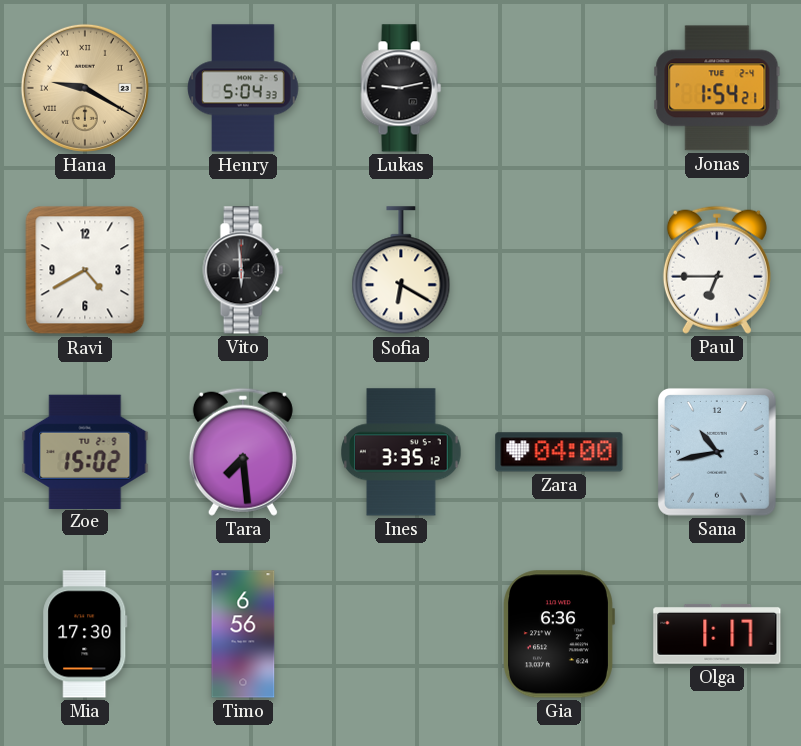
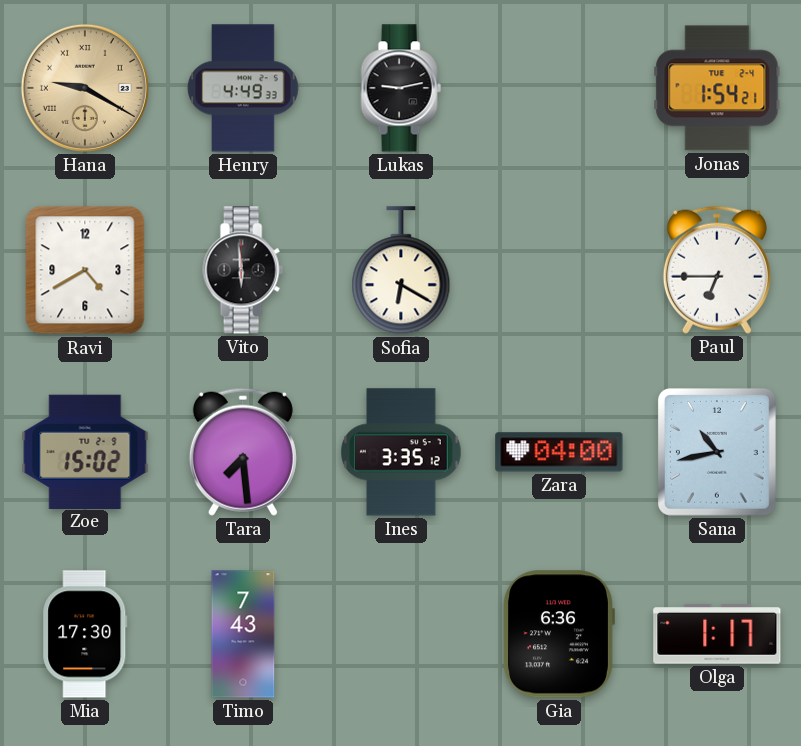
Henry: 5:04 -> 4:49
Timo: 6:56 -> 7:43
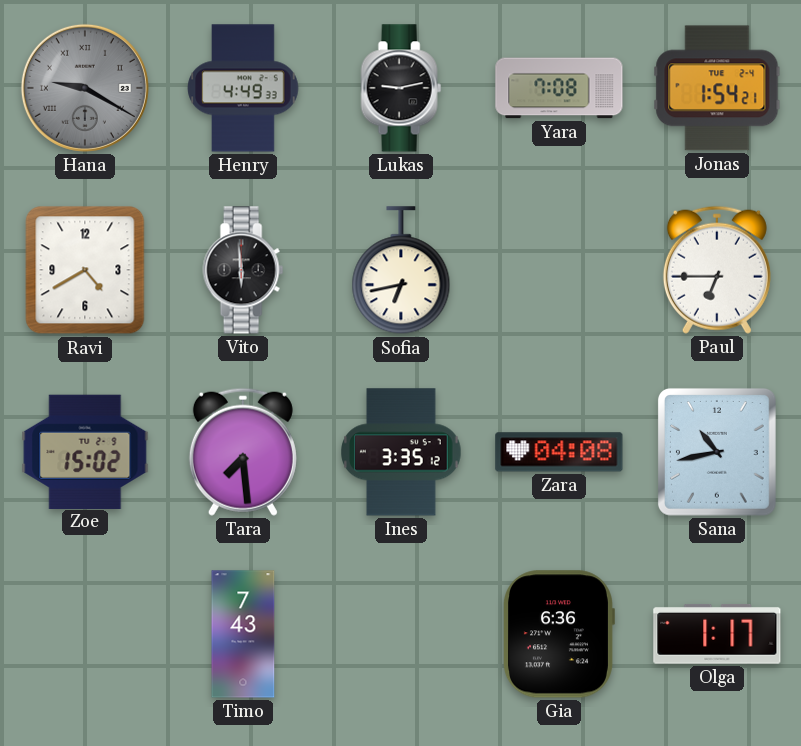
Hana dial: champagne -> grey
Yara: none -> 7:08
Sofia: 6:20 -> 6:43
Zara: 04:00 -> 04:08
Mia: 17:30 -> none
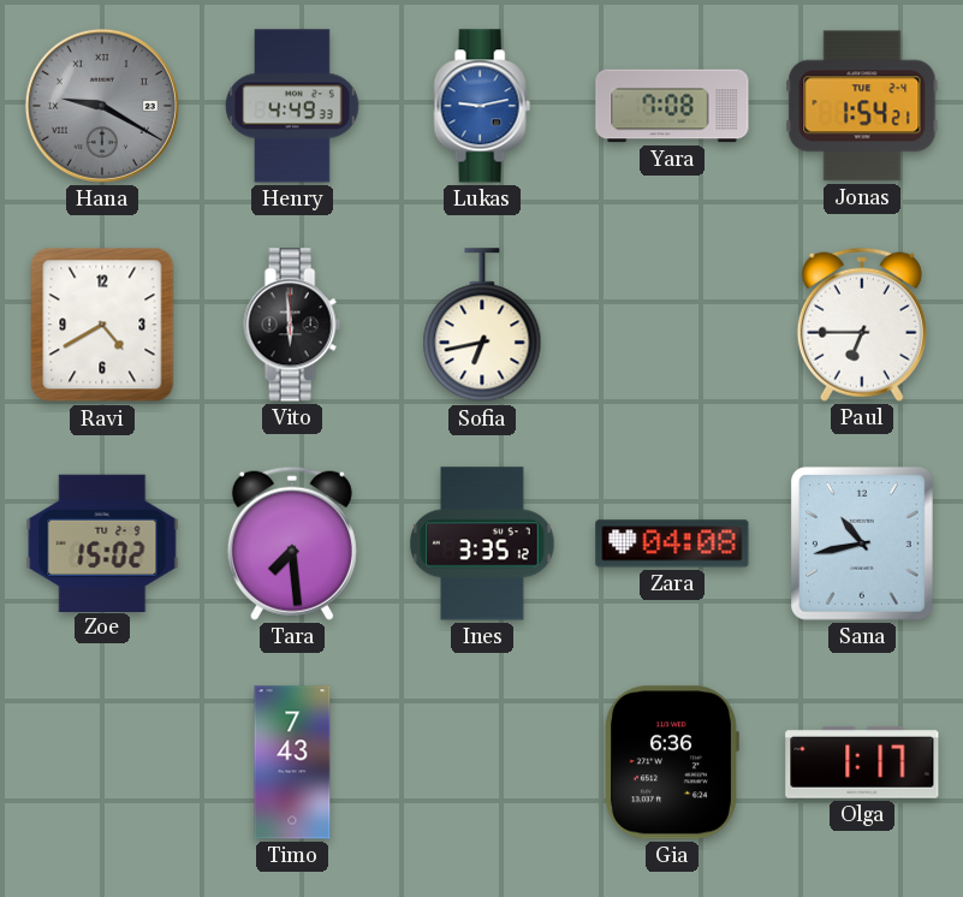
Lukas dial: black -> blue
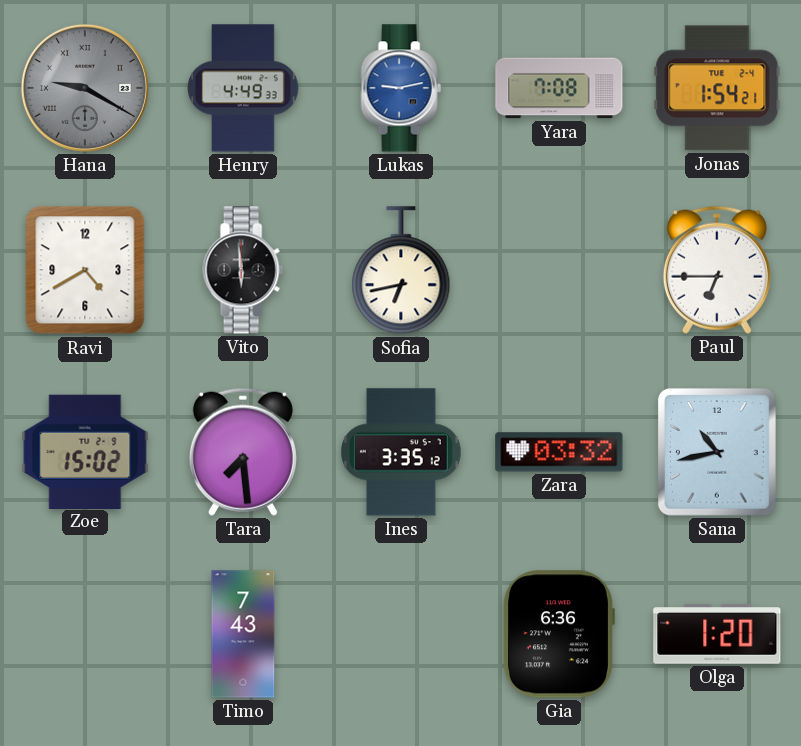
Zara: 04:08 -> 03:32
Olga: 1:17 -> 1:20
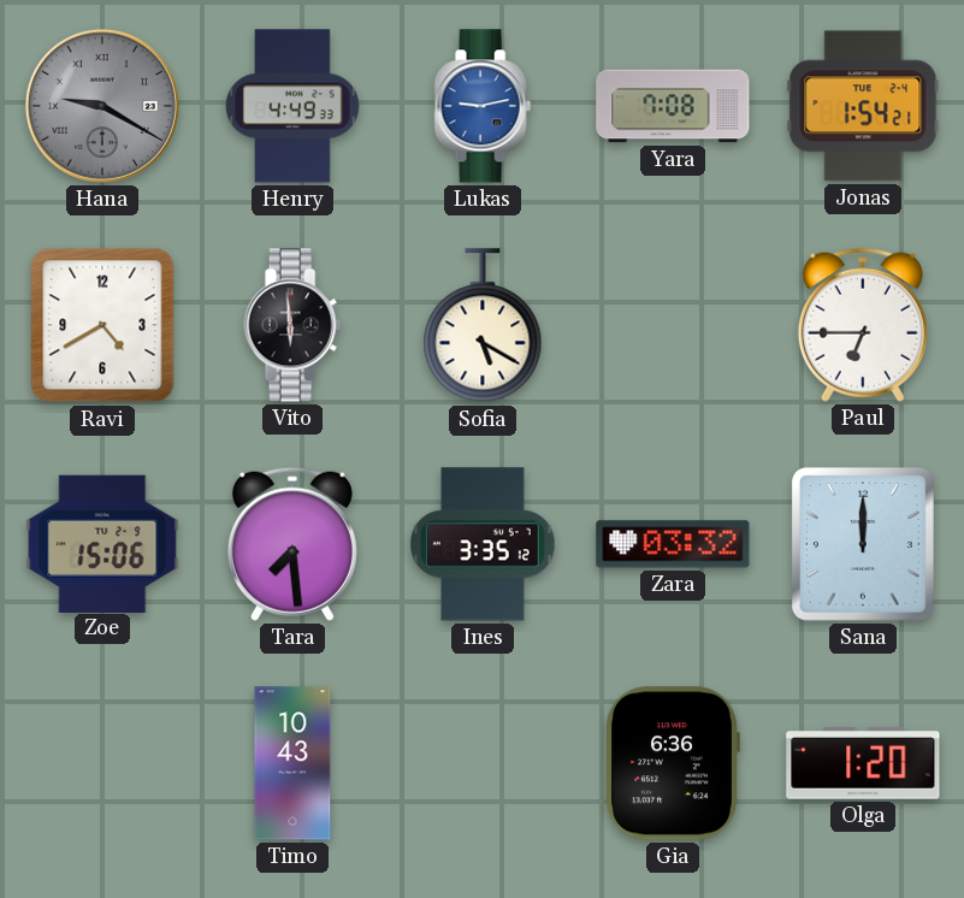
Sofia: 6:43 -> 5:20
Zoe: 15:02 -> 15:06
Sana: 10:43 -> 12:00
Timo: 7:43 -> 10:43
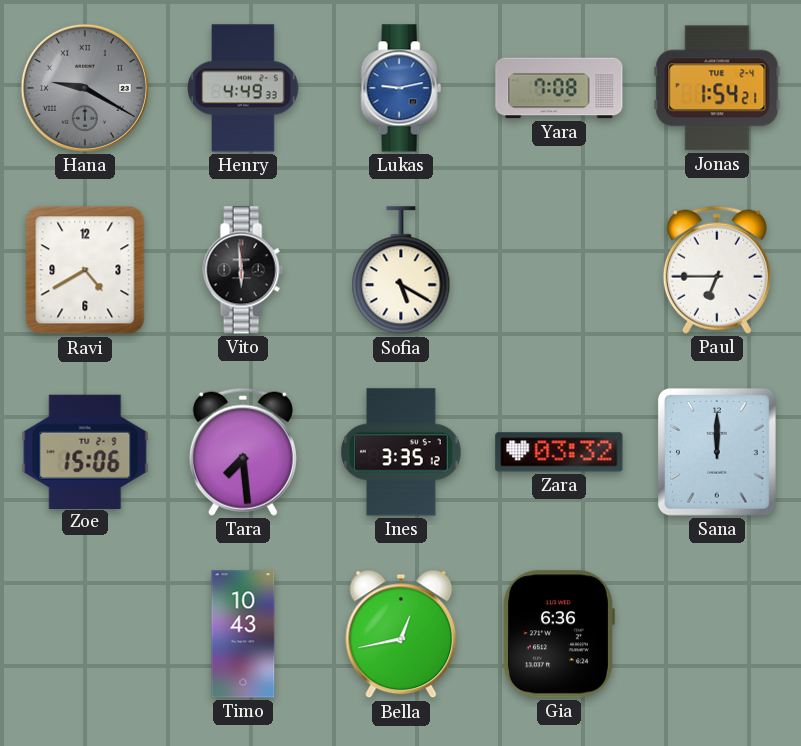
Bella: none -> 12:43
Olga: 1:20 -> none
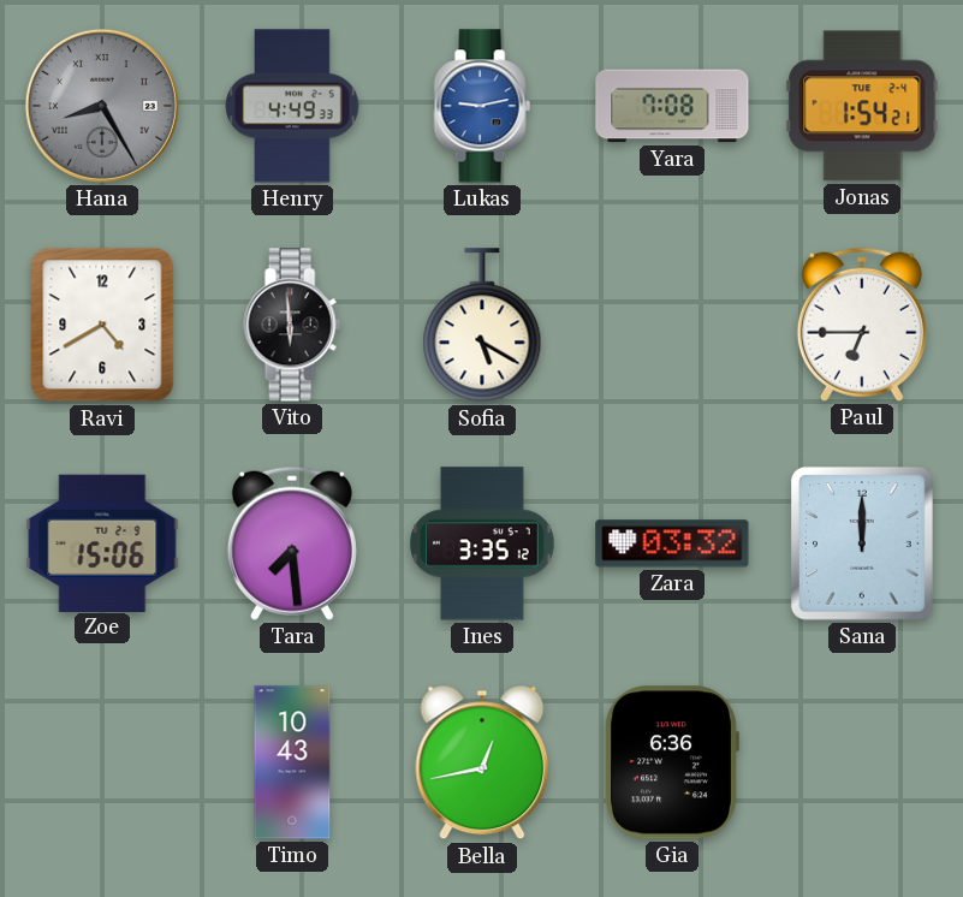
Hana: 9:20 -> 8:25
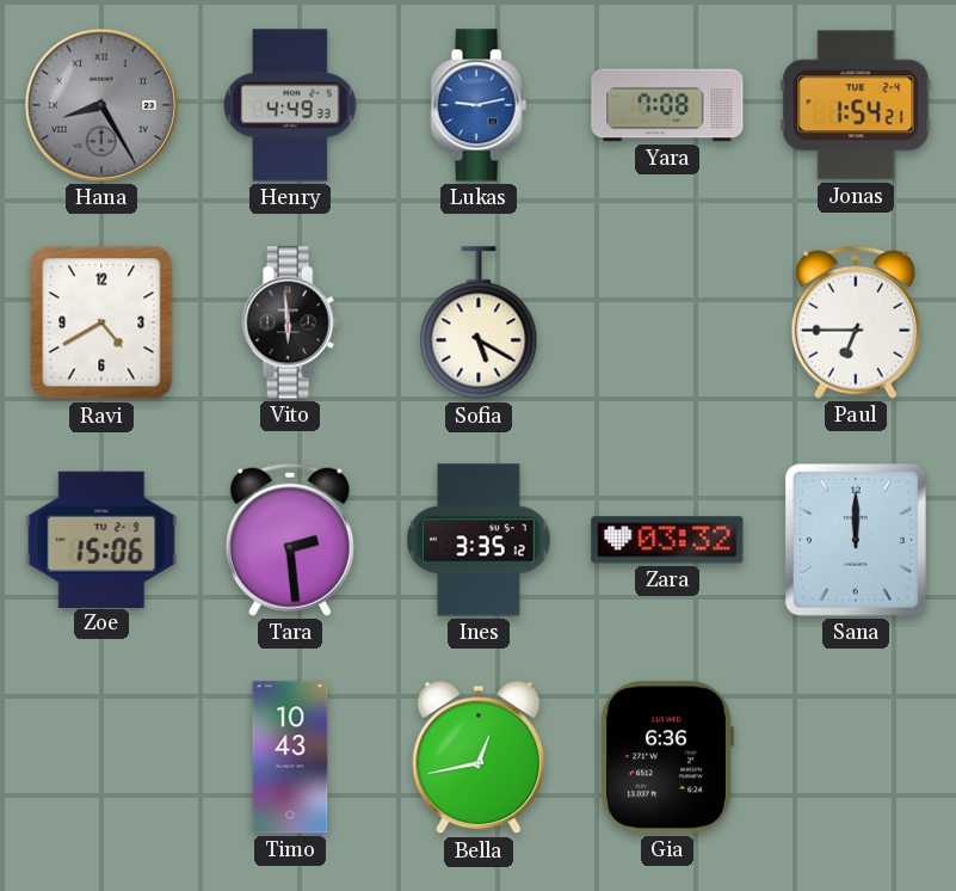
Tara: 7:29 -> 2:29
